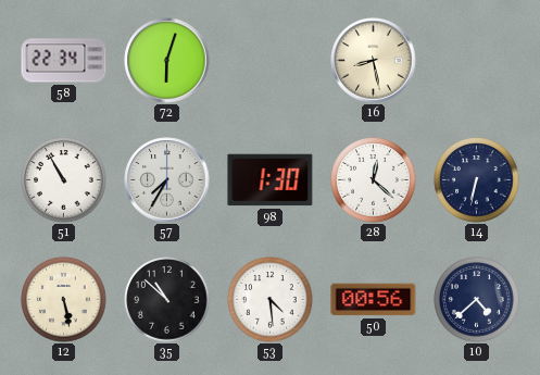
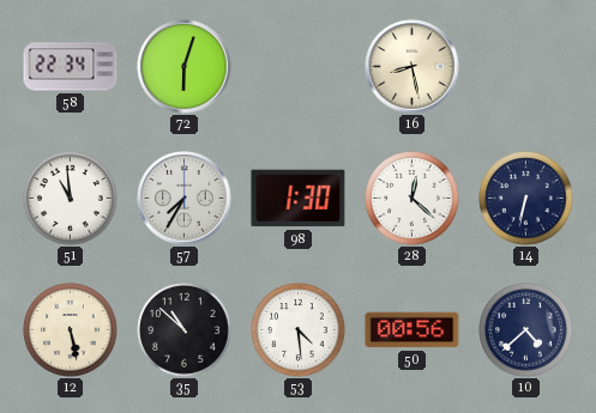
51: 10:55 -> 10:59
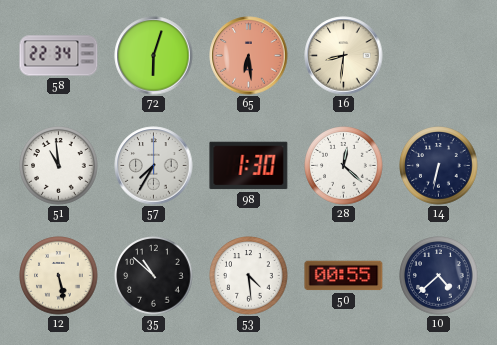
65: none -> 6:29
16: 8:28 -> 8:31
50: 00:56 -> 00:55
